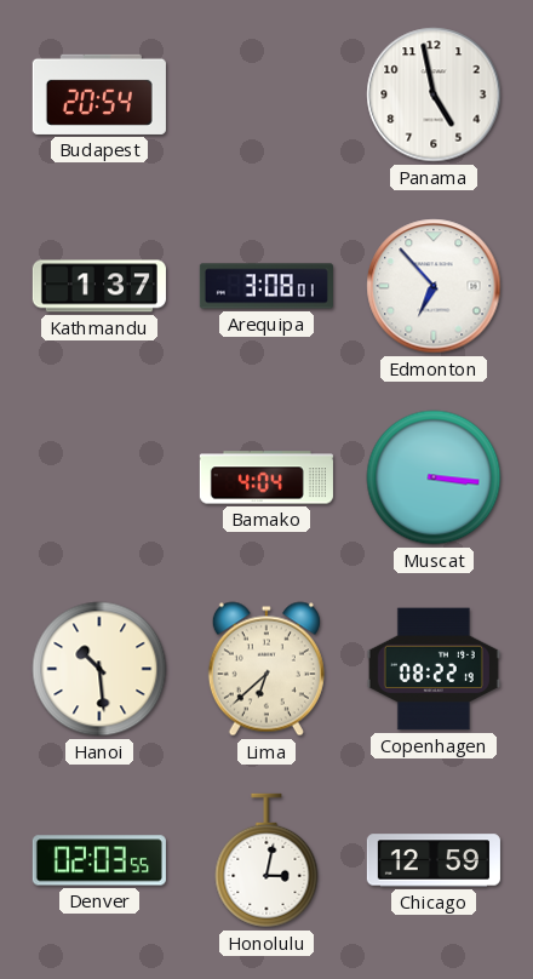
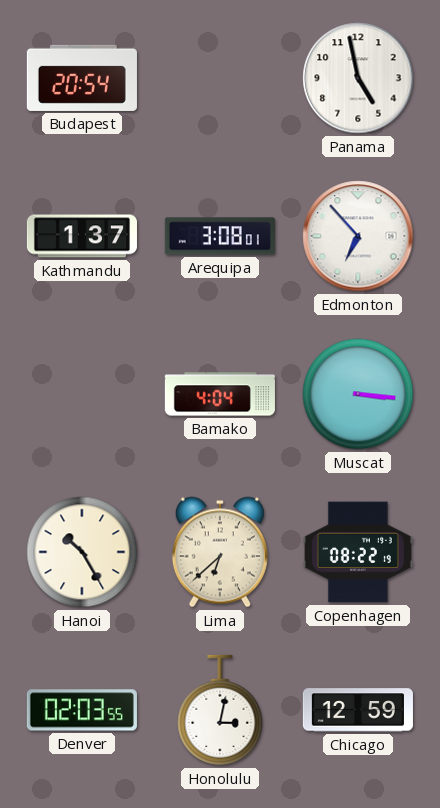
Hanoi: 10:29 -> 10:25
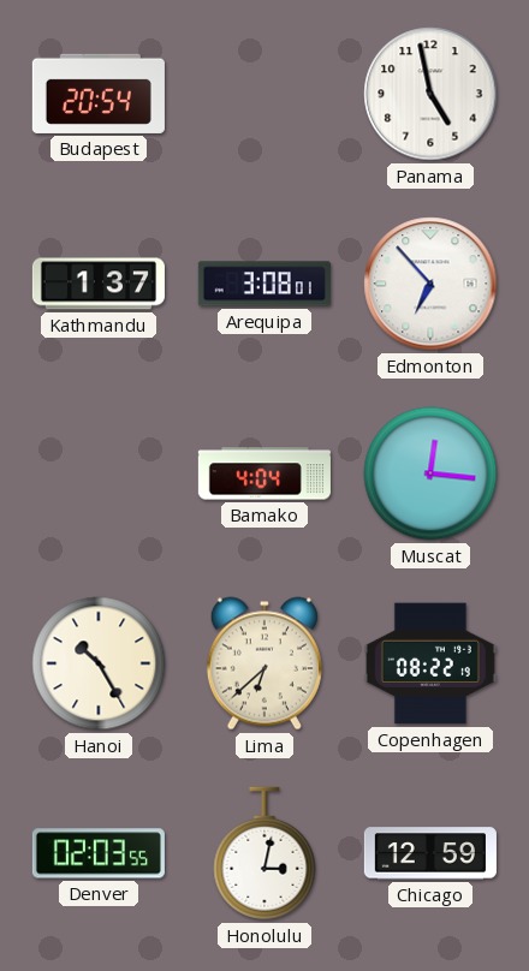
Muscat: 3:16 -> 12:16
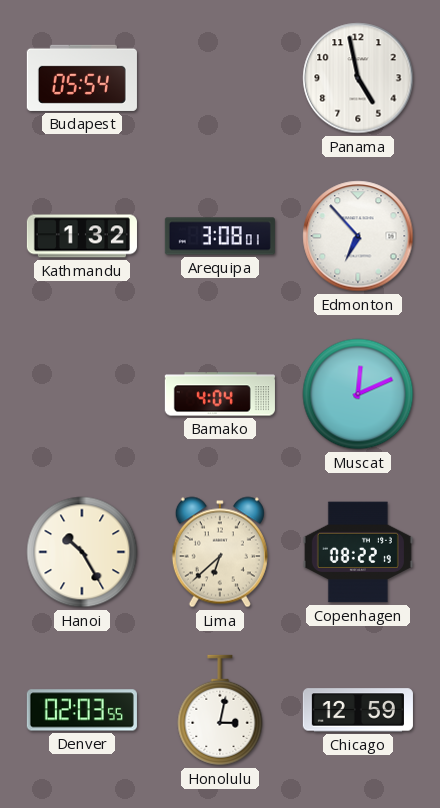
Budapest: 20:54 -> 05:54
Kathmandu: 1:37 -> 1:32
Muscat: 12:16 -> 12:11
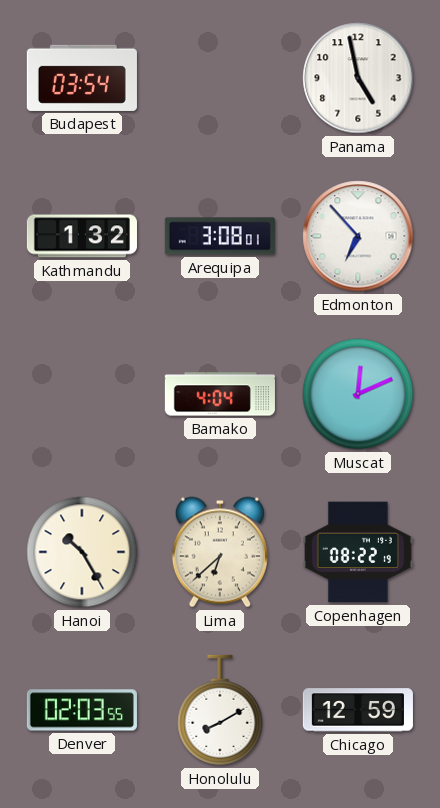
Budapest: 05:54 -> 03:54
Honolulu: 3:02 -> 8:10
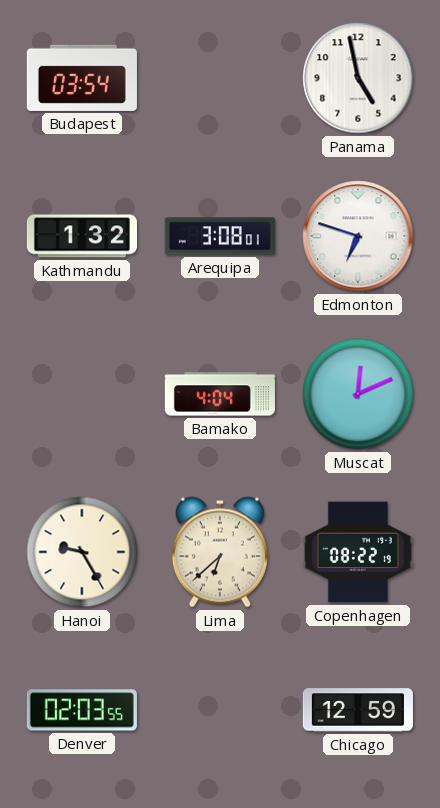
Edmonton: 6:53 -> 6:48
Hanoi: 10:25 -> 9:25
Honolulu: 8:10 -> none
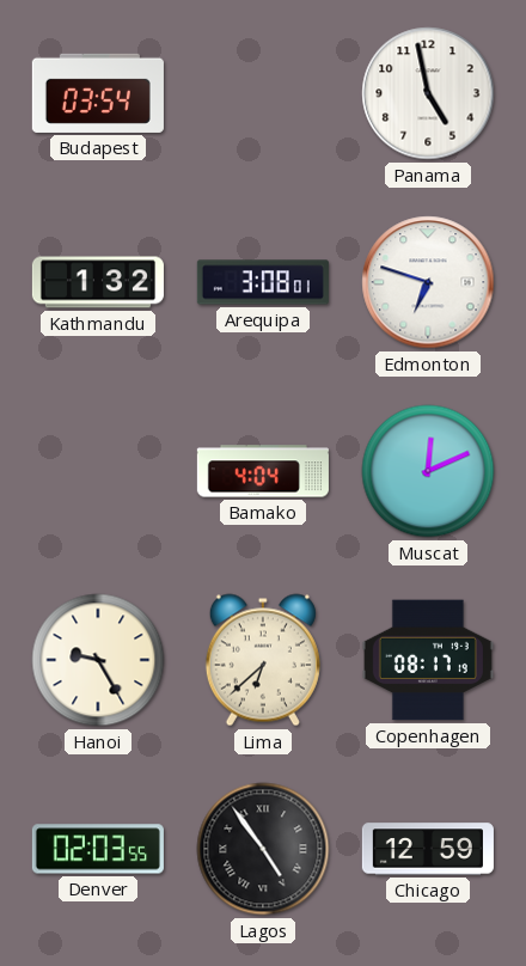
Copenhagen: 08:22 -> 08:17
Lagos: none -> 4:54
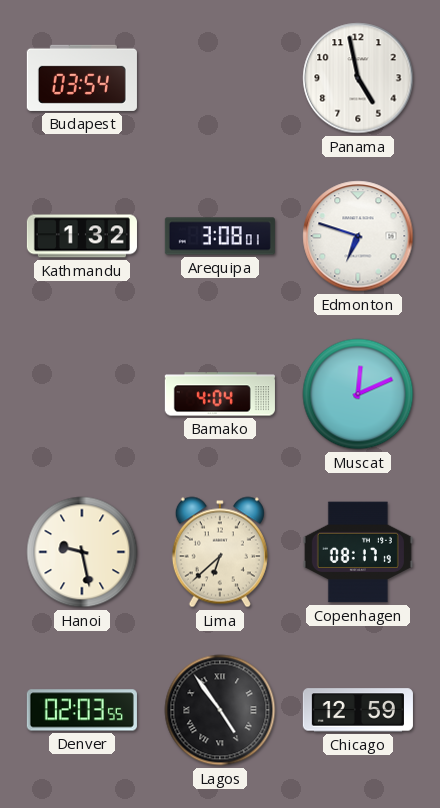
Hanoi: 9:25 -> 9:28
